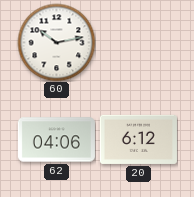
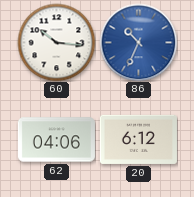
60: 10:13 -> 10:16
86: none -> 10:34
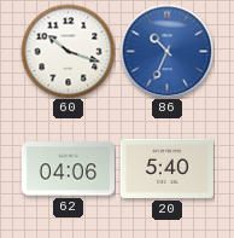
60: 10:16 -> 10:18
20: 6:12 -> 5:40
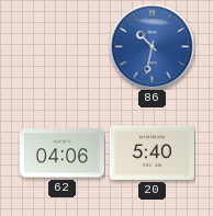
60: 10:18 -> none
86: 10:34 -> 10:32
